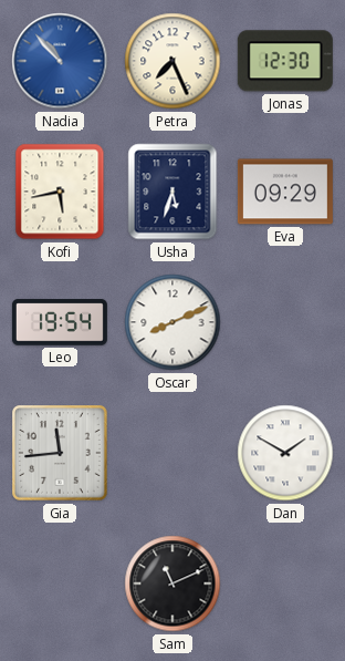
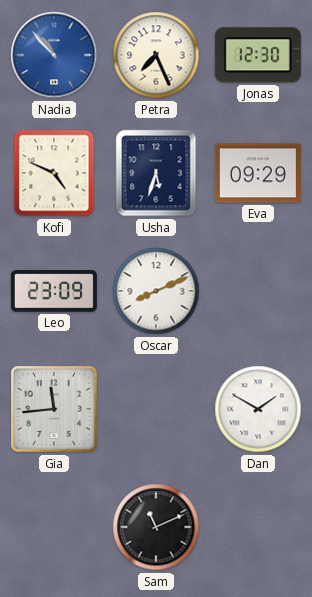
Kofi: 5:43 -> 4:49
Leo: 19:54 -> 23:09
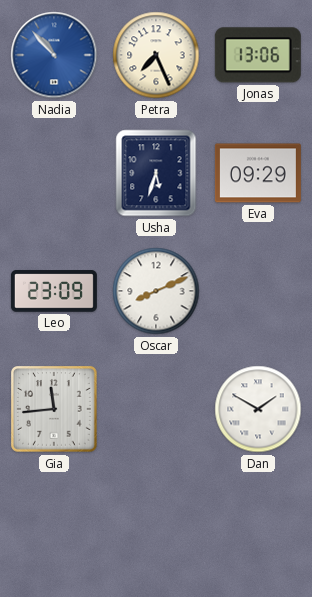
Jonas: 12:30 -> 13:06
Kofi: 4:49 -> none
Sam: 11:11 -> none
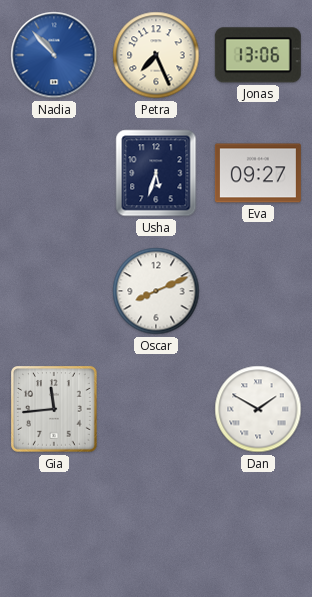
Eva: 09:29 -> 09:27
Leo: 23:09 -> none
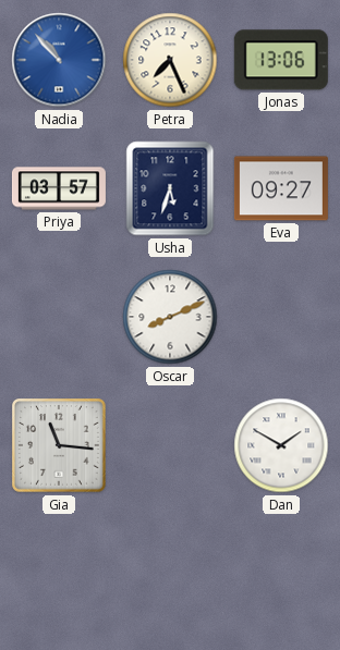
Priya: none -> 03:57
Gia: 11:44 -> 11:16
